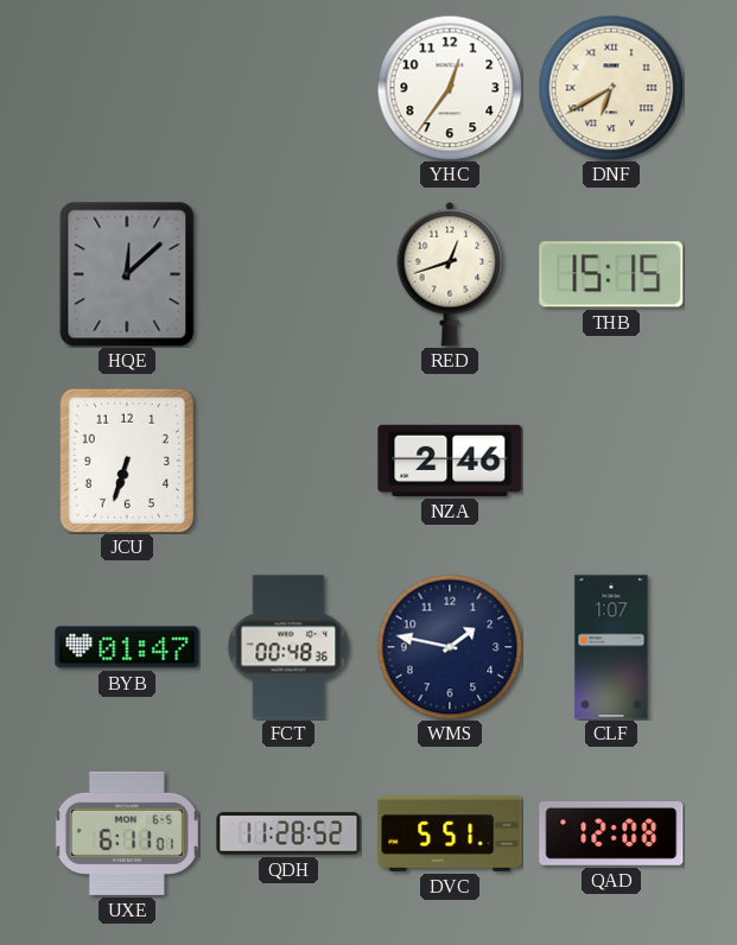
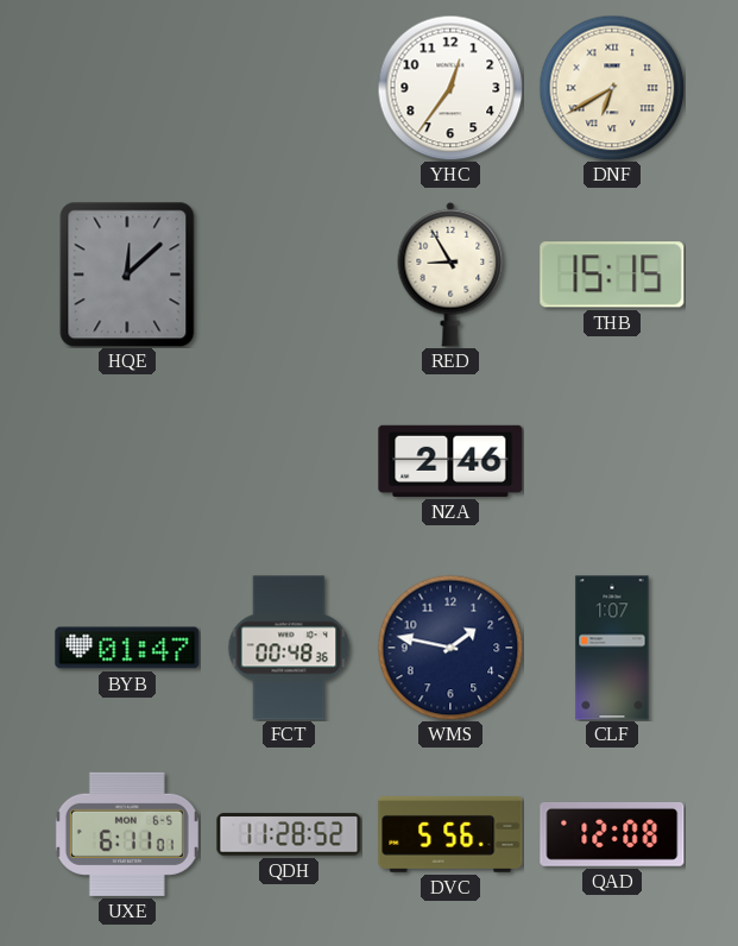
RED: 12:42 -> 8:55
JCU: 6:33 -> none
DVC: 5:51 -> 5:56
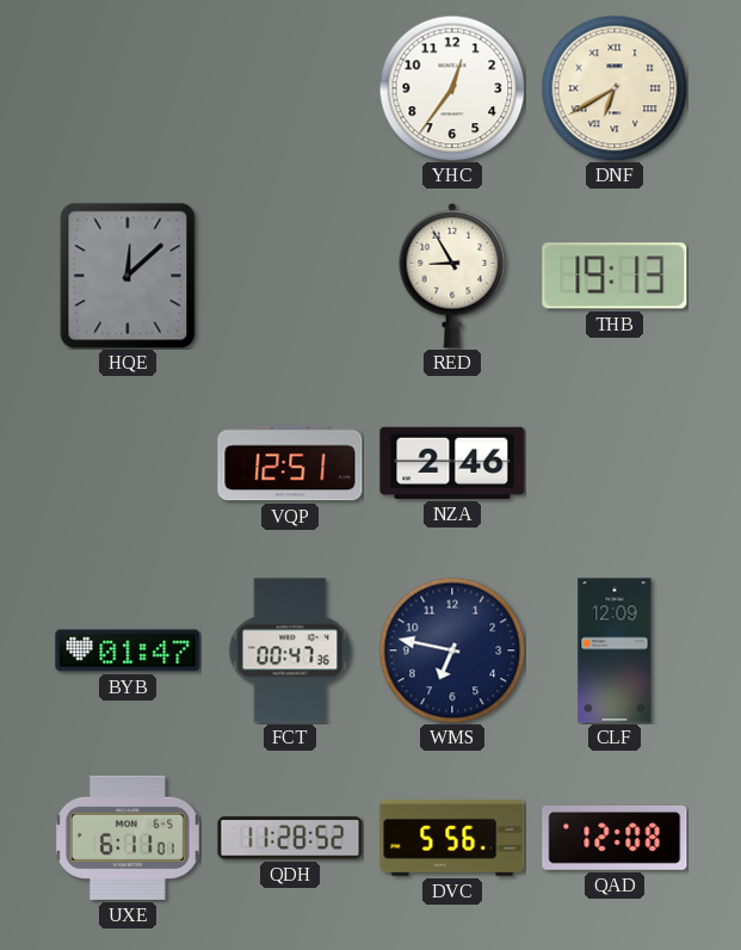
THB: 15:15 -> 19:13
VQP: none -> 12:51
FCT: 00:48 -> 00:47
WMS: 1:47 -> 6:47
CLF: 1:07 -> 12:09
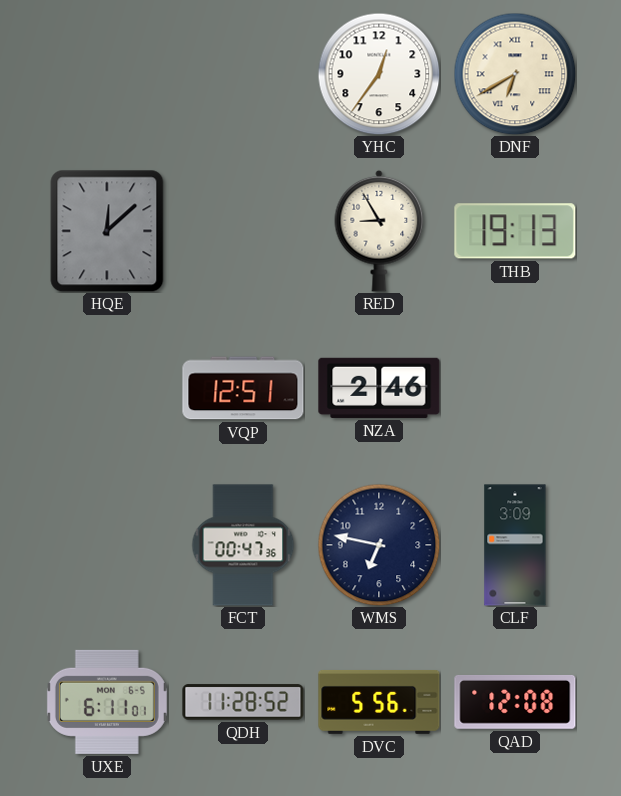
BYB: 01:47 -> none
CLF: 12:09 -> 3:09
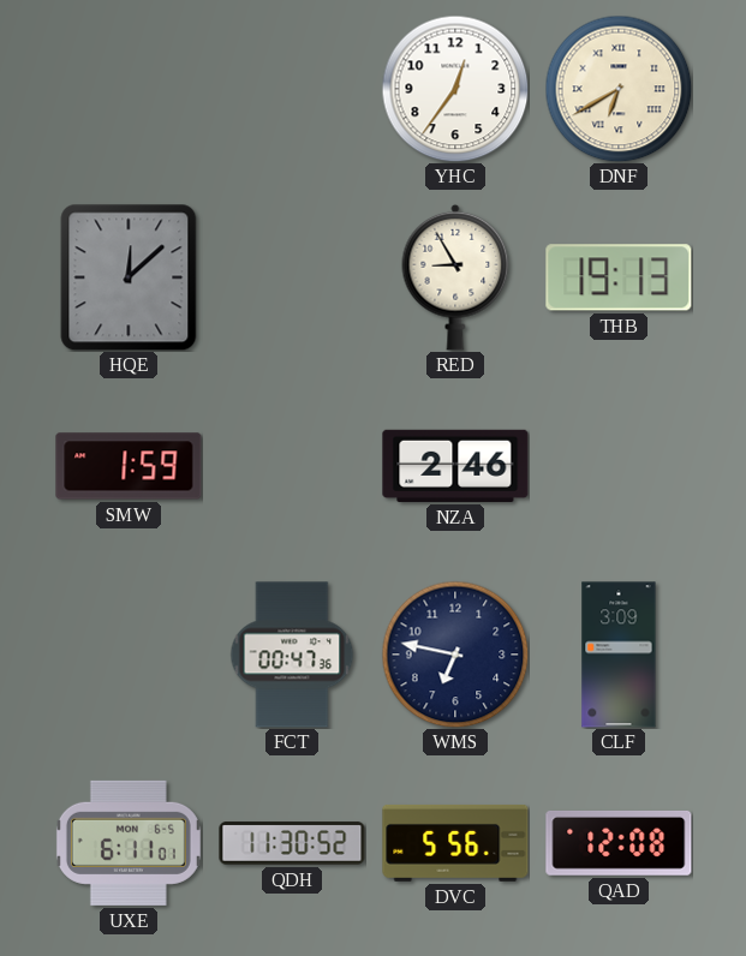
SMW: none -> 1:59
VQP: 12:51 -> none
QDH: 11:28 -> 11:30
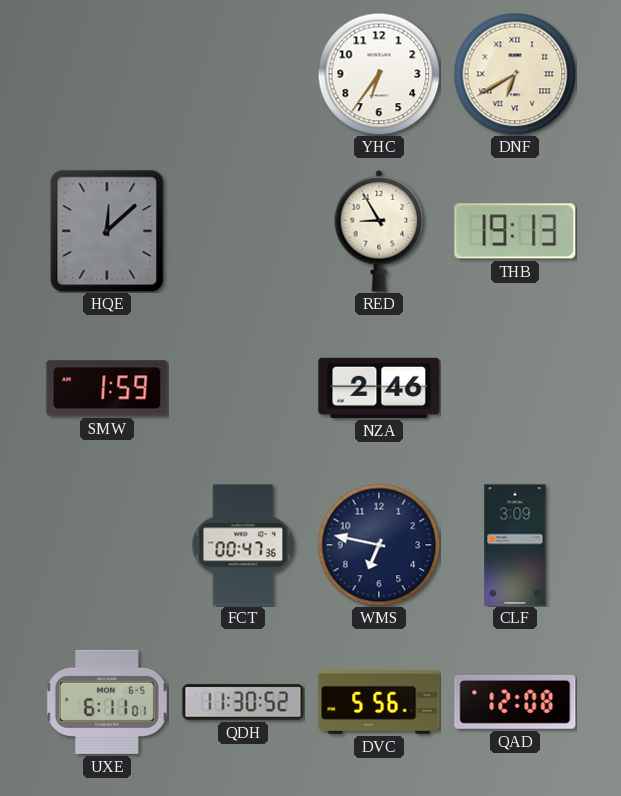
YHC: 12:36 -> 6:36
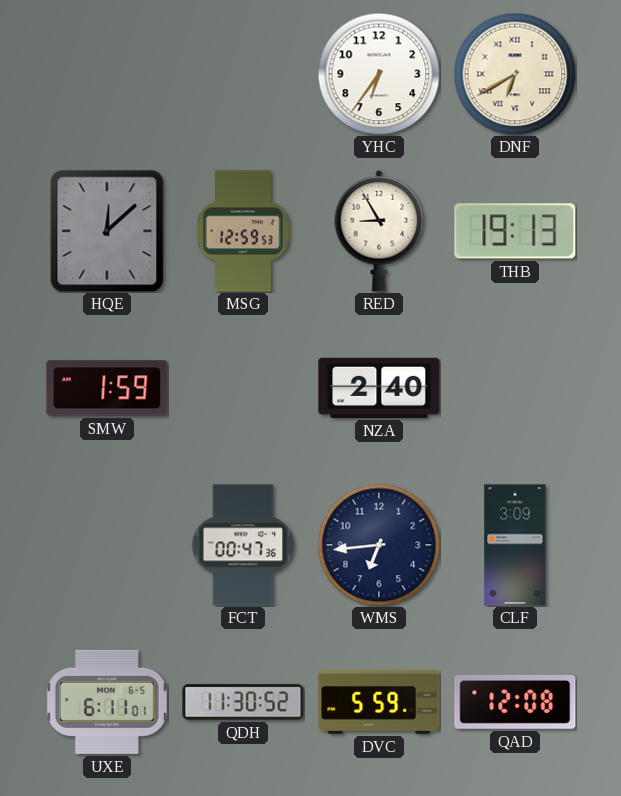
MSG: none -> 12:59
NZA: 2:46 -> 2:40
WMS: 6:47 -> 6:44
DVC: 5:56 -> 5:59
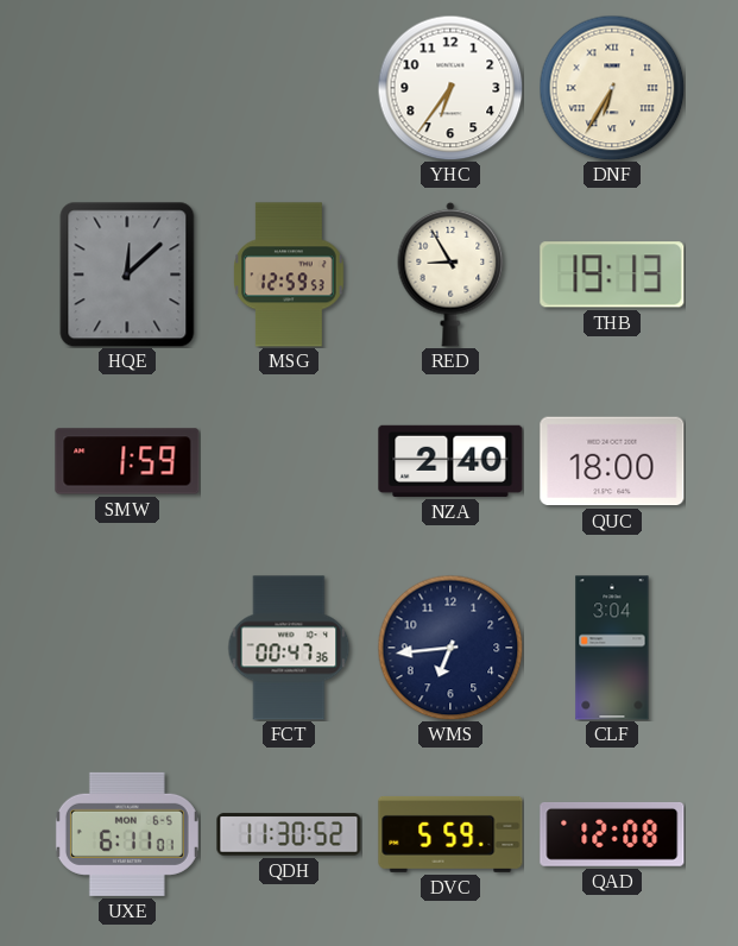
DNF: 6:40 -> 6:35
QUC: none -> 18:00
CLF: 3:09 -> 3:04
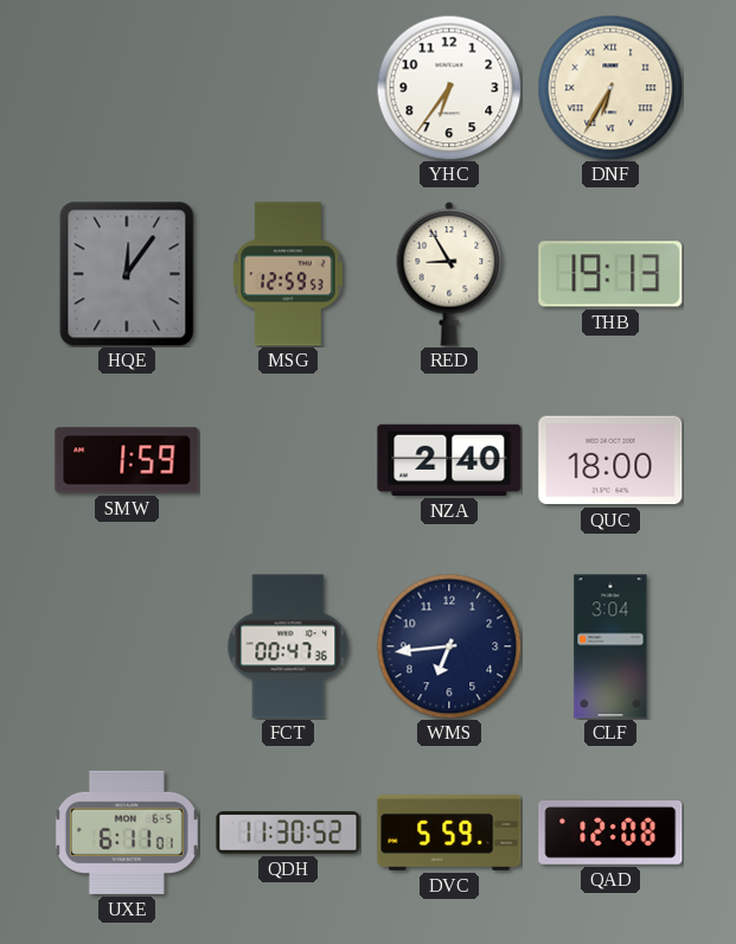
HQE: 12:08 -> 12:06
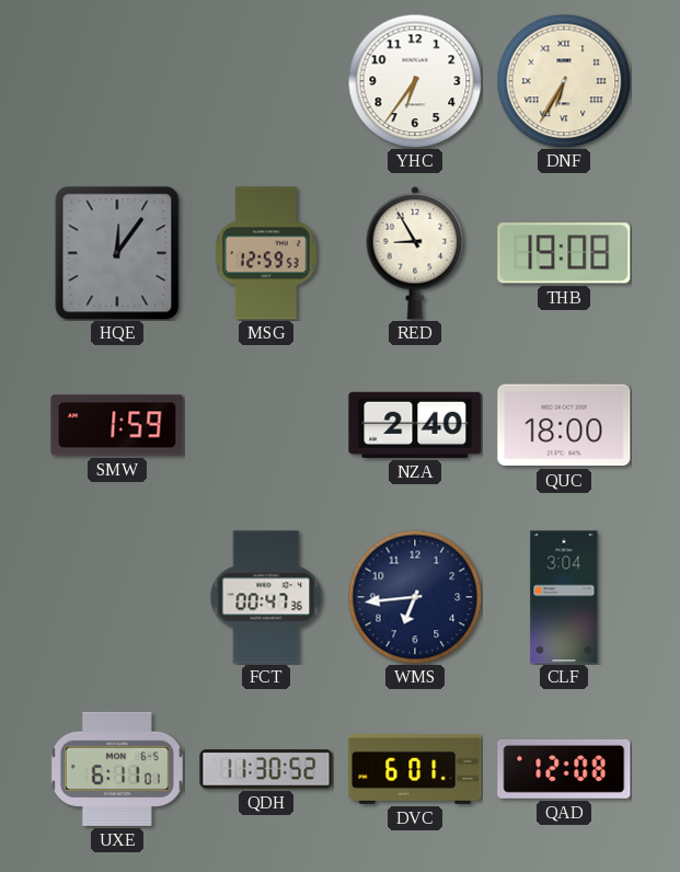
THB: 19:13 -> 19:08
DVC: 5:59 -> 6:01
